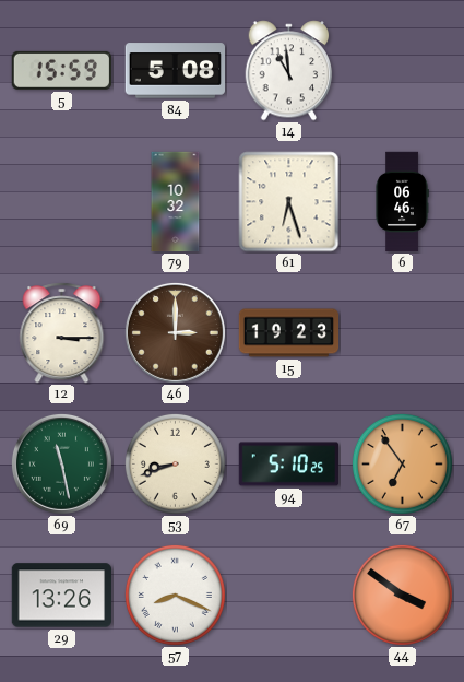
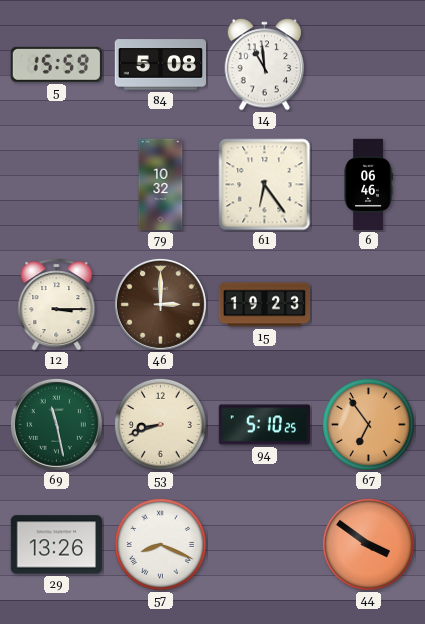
61: 6:27 -> 6:24
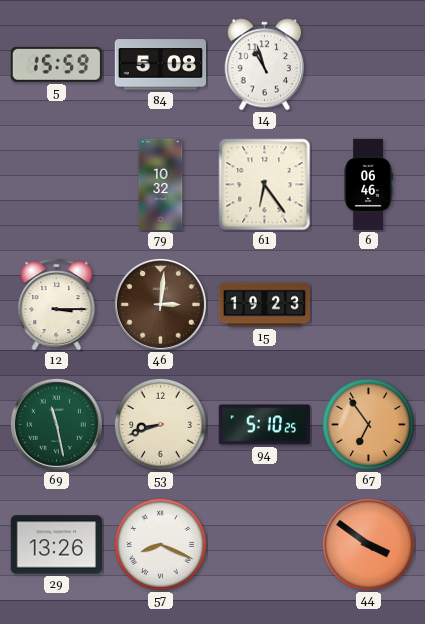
14: 10:59 -> 10:57
46: 3:00 -> 3:01
